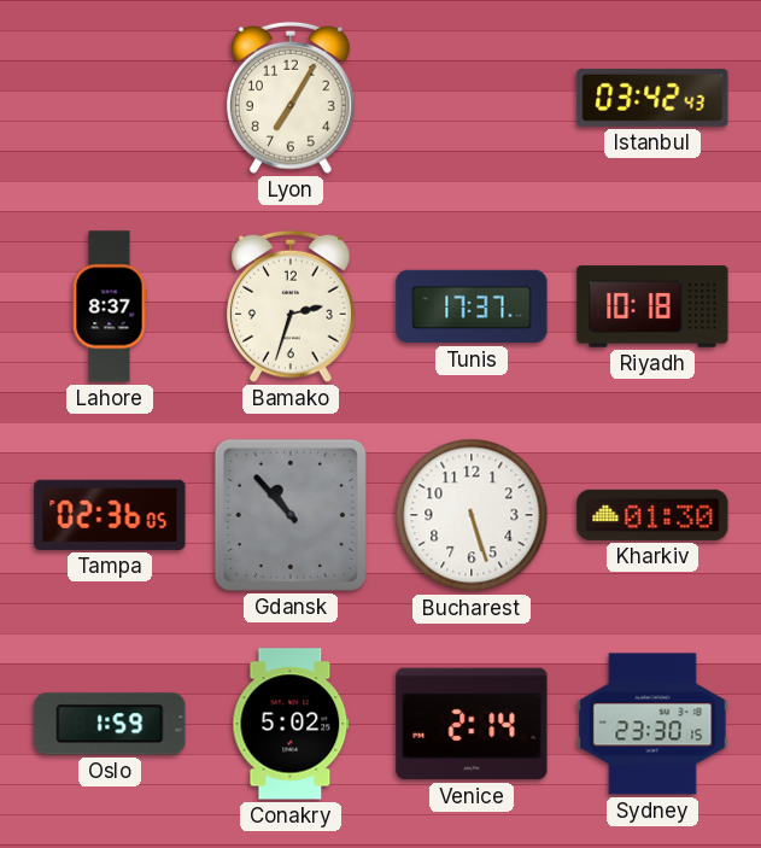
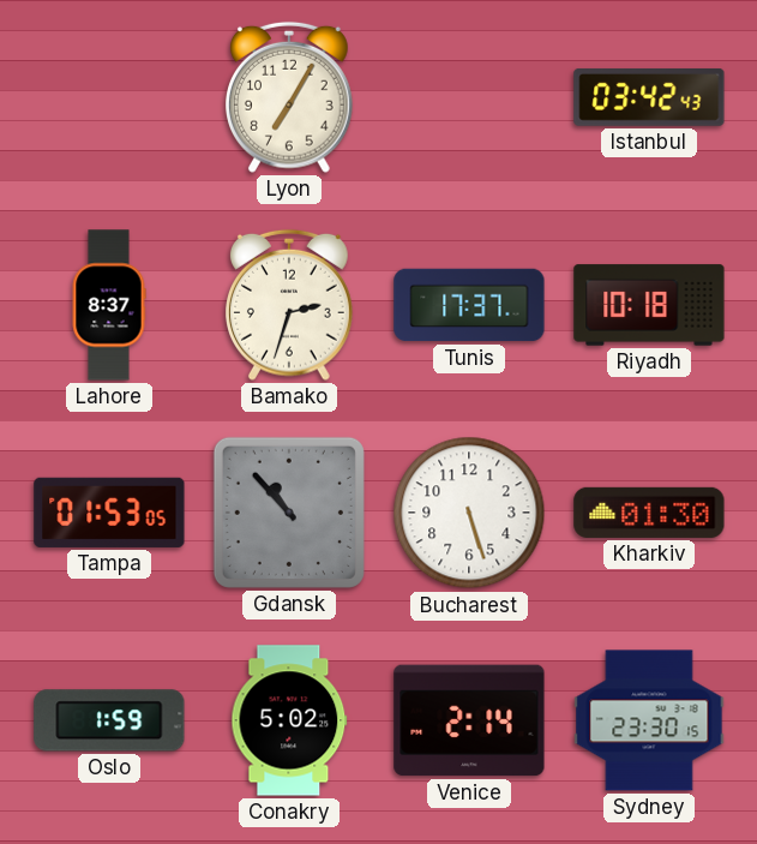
Tampa: 02:36 -> 01:53
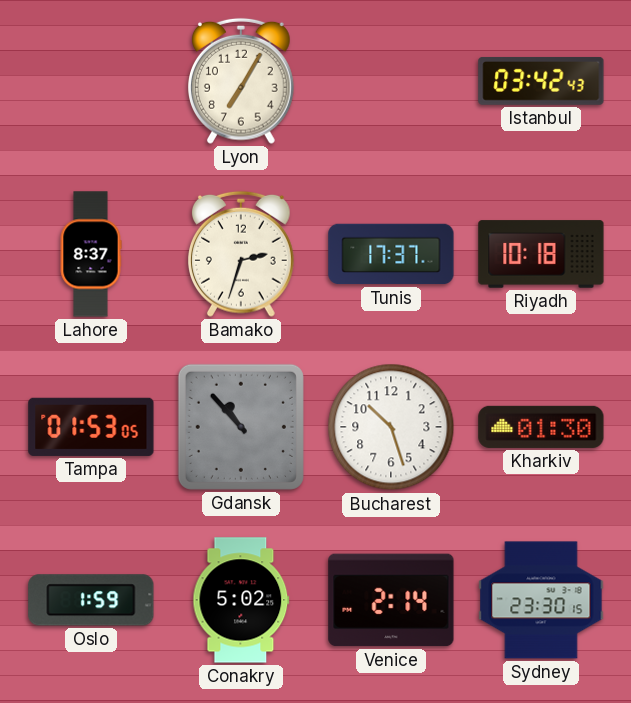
Bucharest: 5:27 -> 10:27
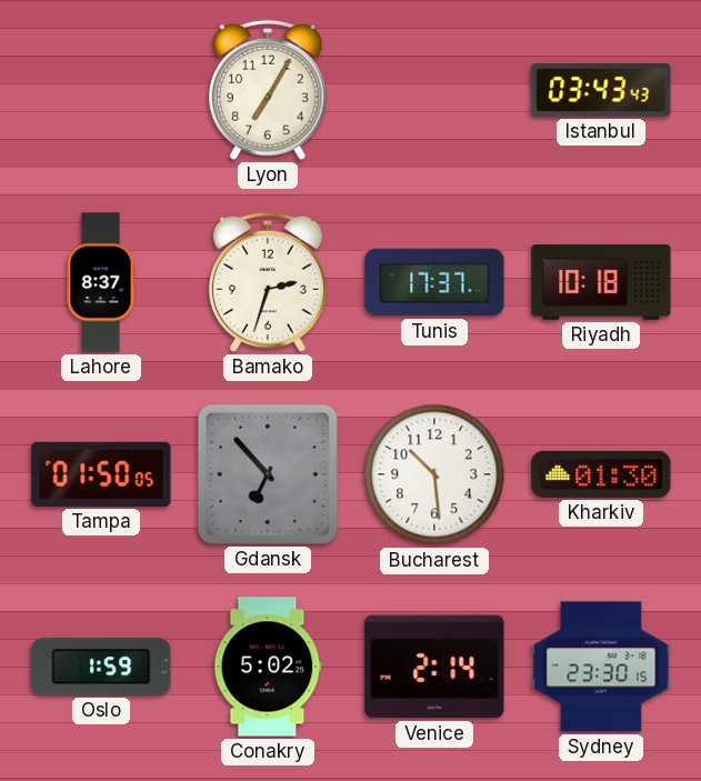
Istanbul: 03:42 -> 03:43
Tampa: 01:53 -> 01:50
Gdansk: 10:53 -> 6:53
Bucharest: 10:27 -> 10:29
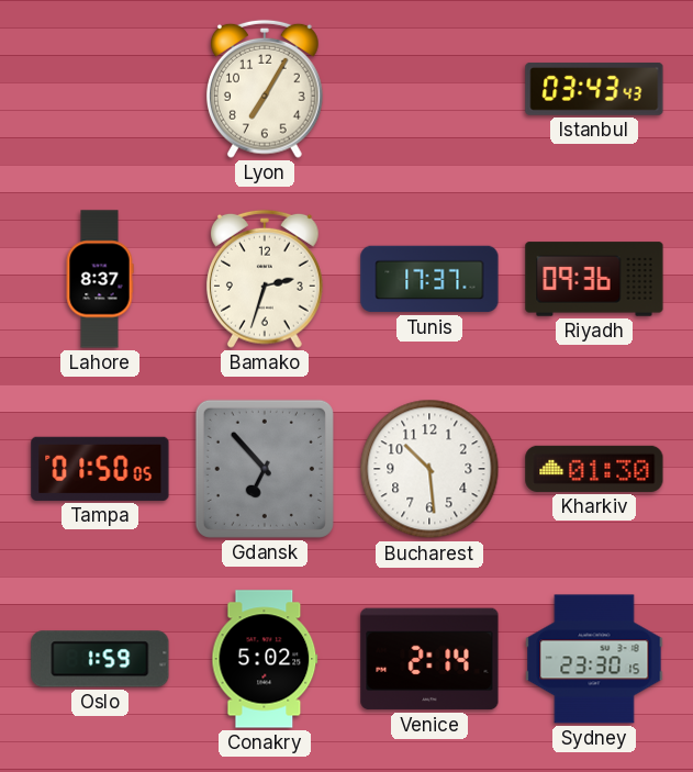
Riyadh: 10:18 -> 09:36
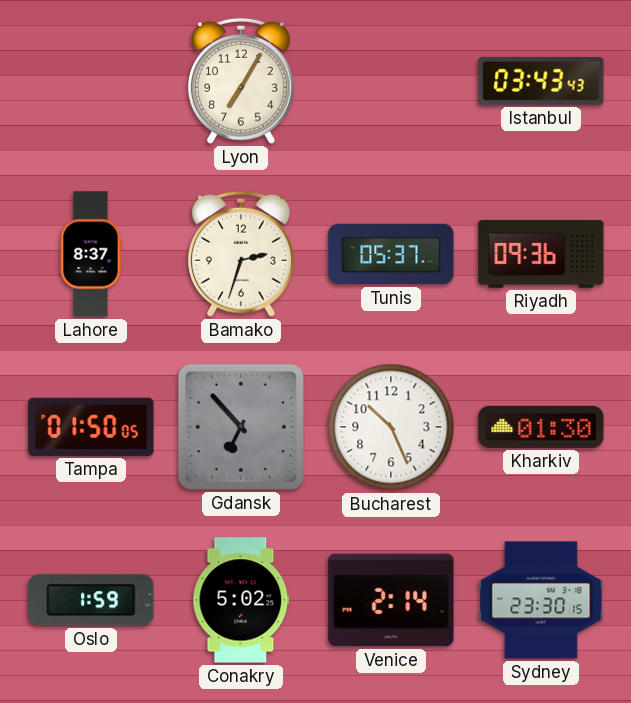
Tunis: 17:37 -> 05:37
Bucharest: 10:29 -> 10:26
